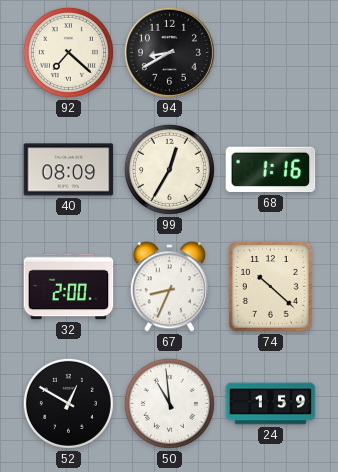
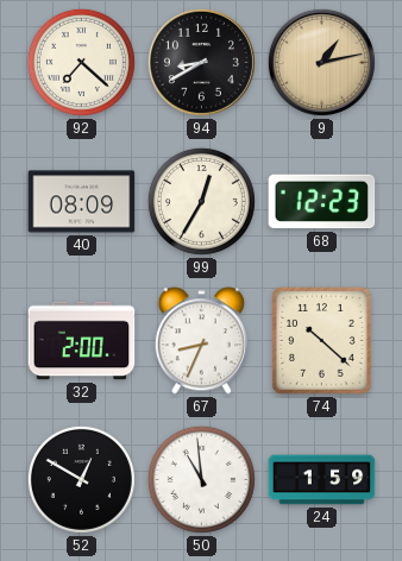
9: none -> 1:13
68: 1:16 -> 12:23
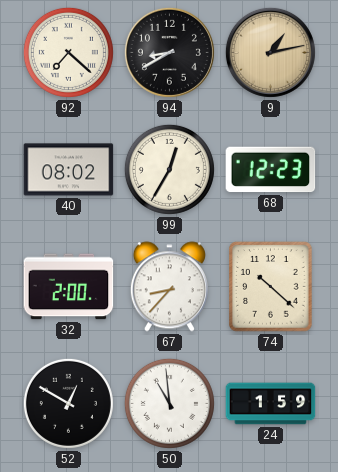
40: 08:09 -> 08:02
67: 8:34 -> 8:37
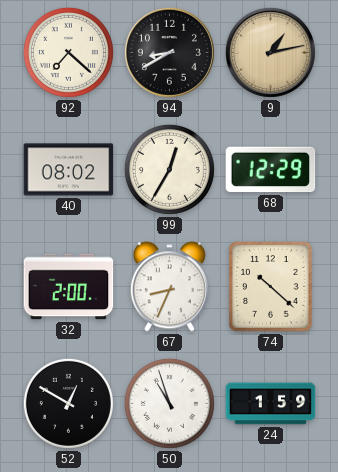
68: 12:23 -> 12:29
67: 8:37 -> 8:34
50: 10:59 -> 10:57
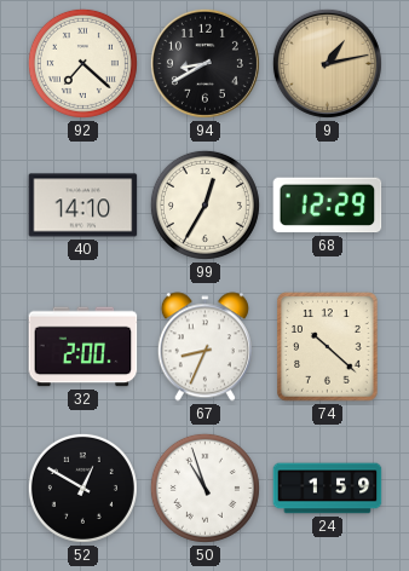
40: 08:02 -> 14:10
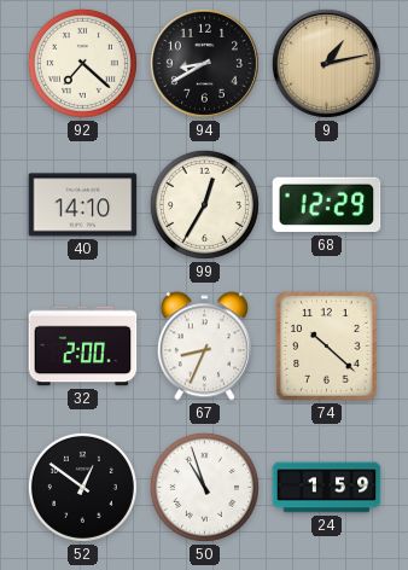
52: 12:50 -> 12:51
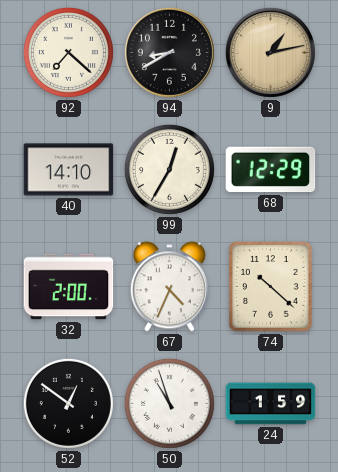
67: 8:34 -> 4:34
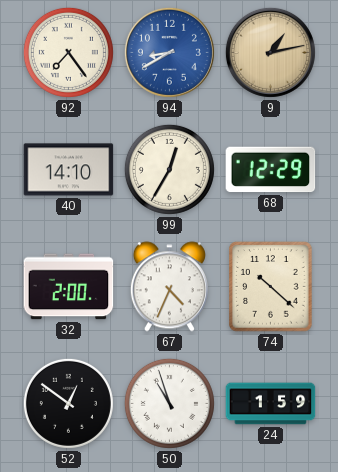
92: 7:22 -> 7:24
94 dial: black -> blue
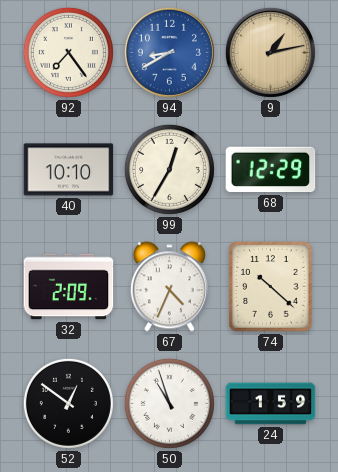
40: 14:10 -> 10:10
32: 2:00 -> 2:09
